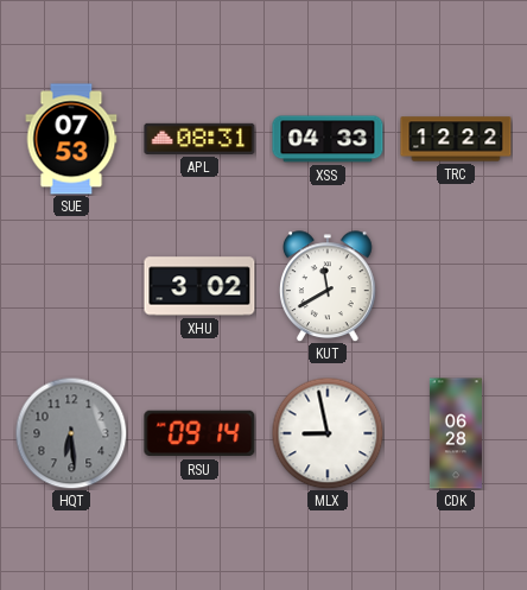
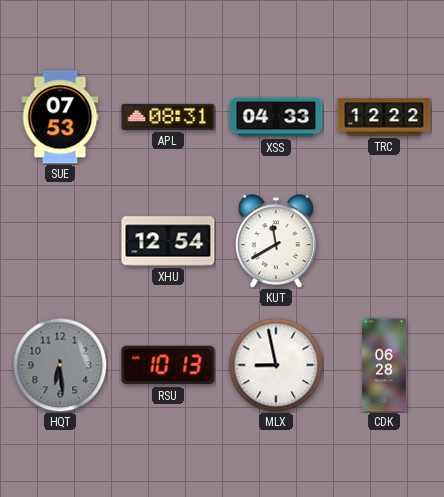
XHU: 3:02 -> 12:54
RSU: 09:14 -> 10:13
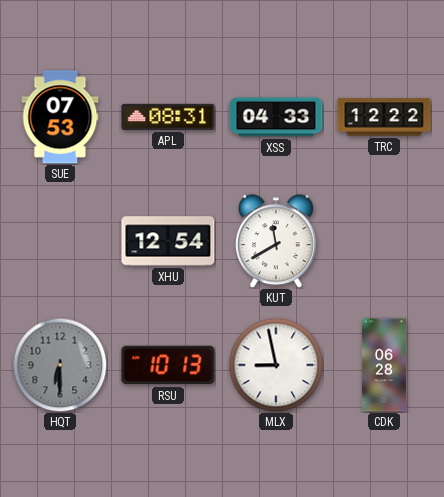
HQT: 6:29 -> 6:30
